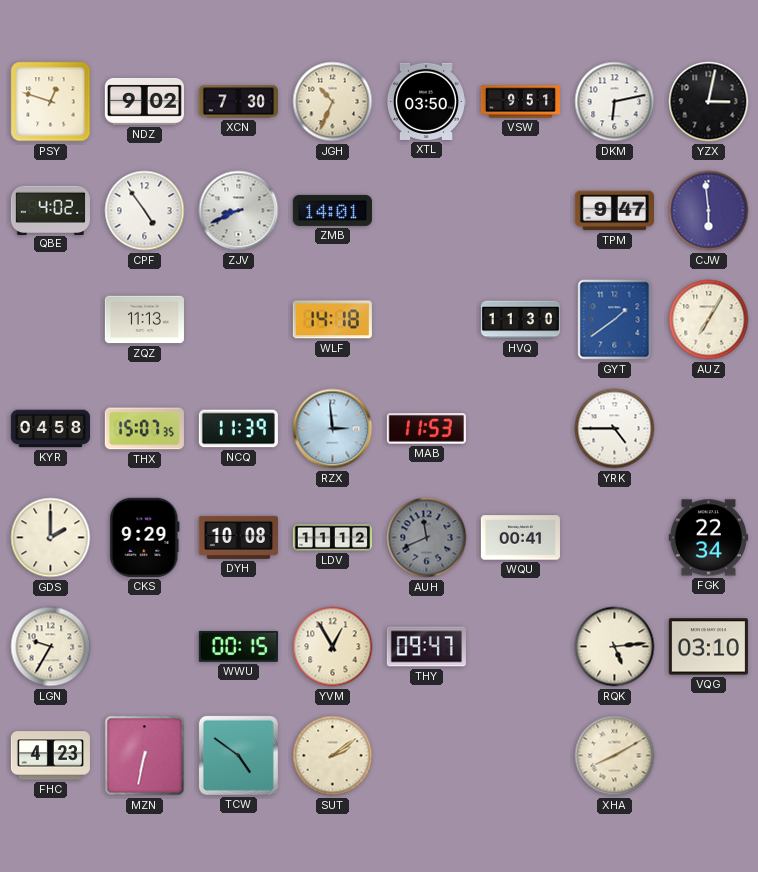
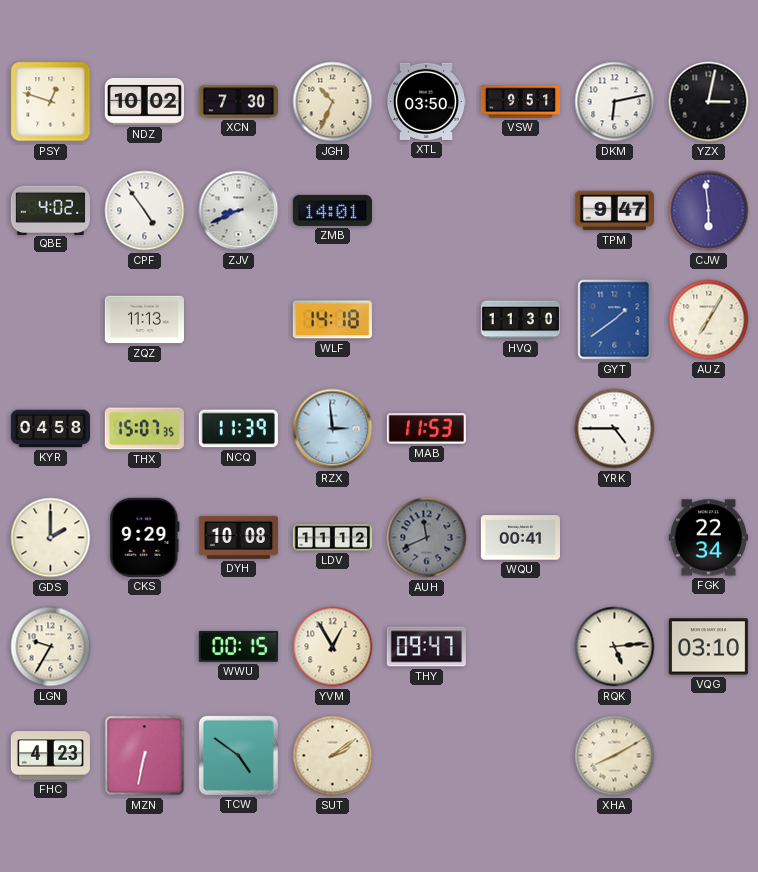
NDZ: 9:02 -> 10:02
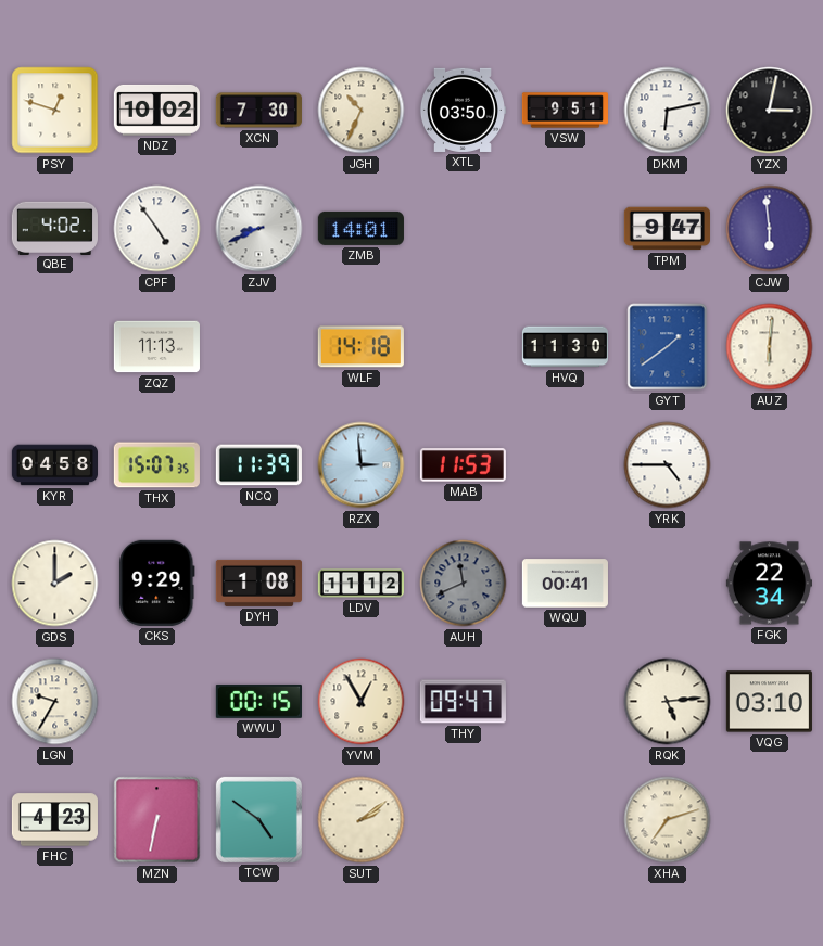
AUZ: 7:05 -> 6:01
DYH: 10:08 -> 1:08
XHA: 8:10 -> 7:12
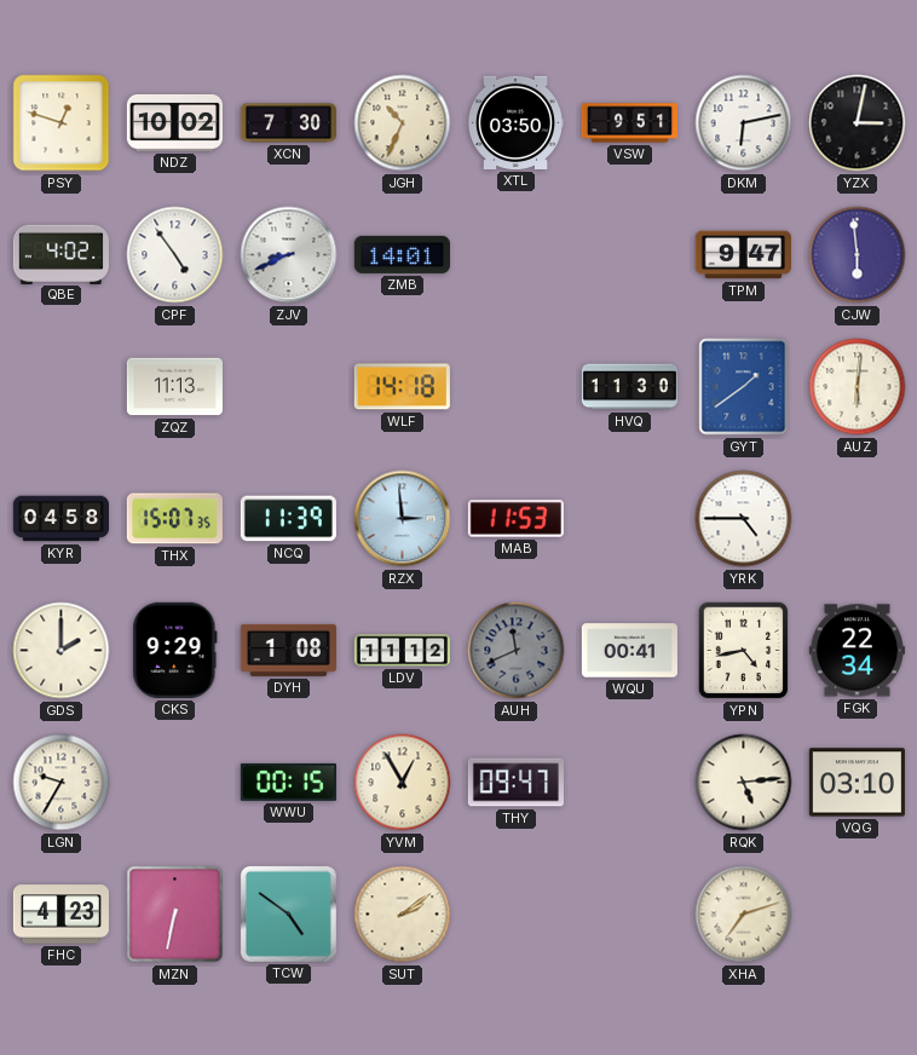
YPN: none -> 4:43
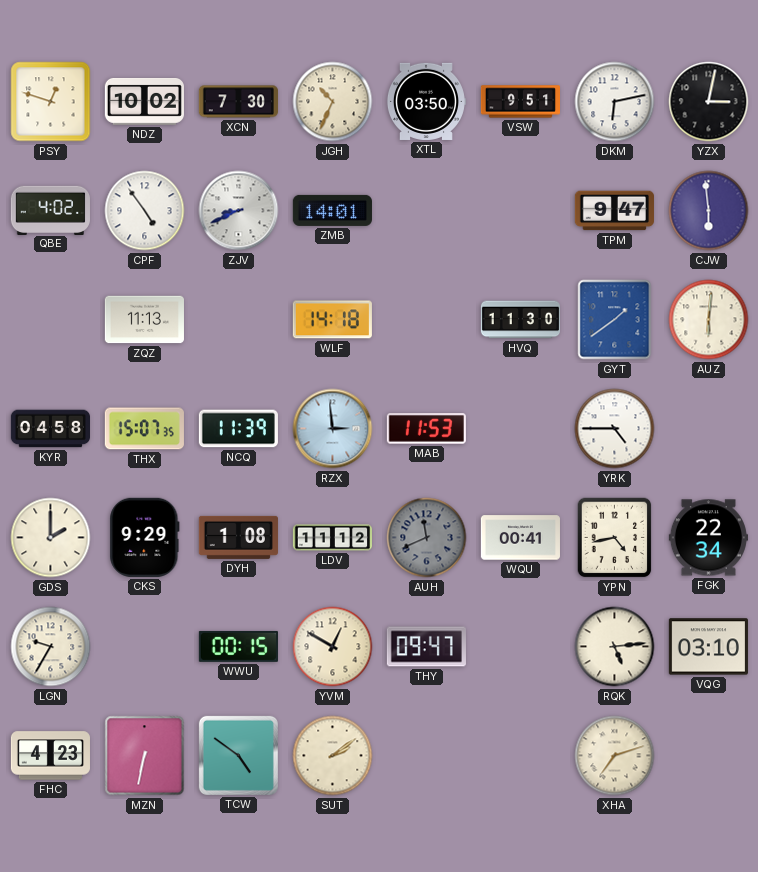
YVM: 12:55 -> 12:50
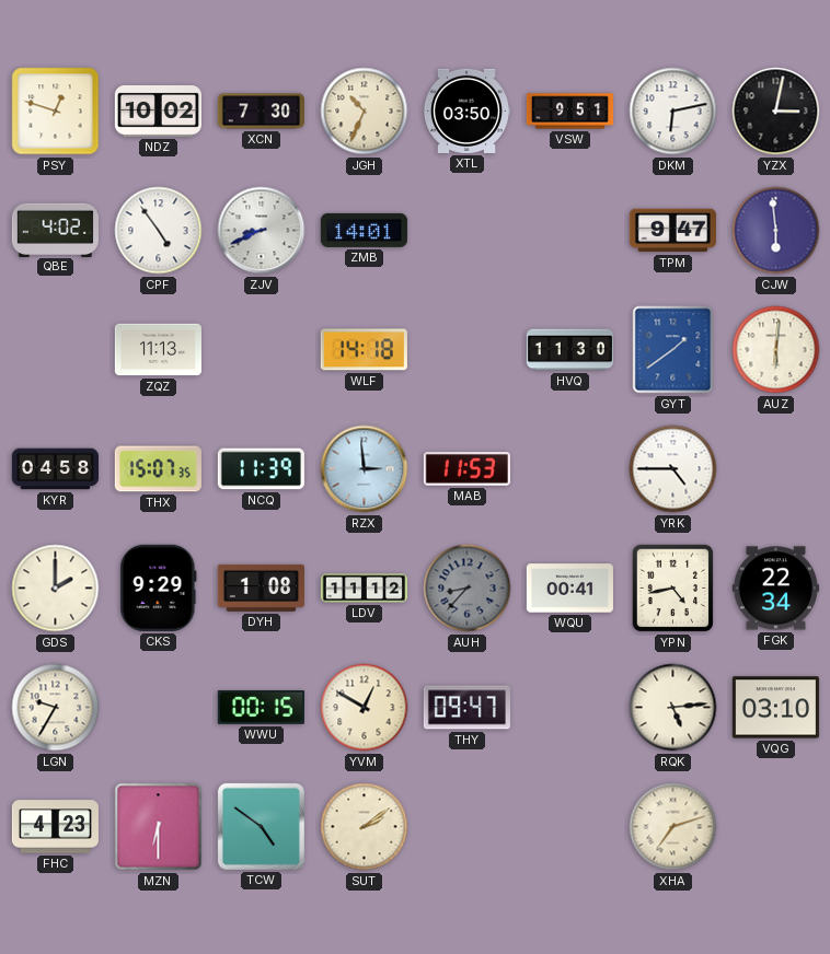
AUH: 11:41 -> 8:37
MZN: 6:32 -> 6:30
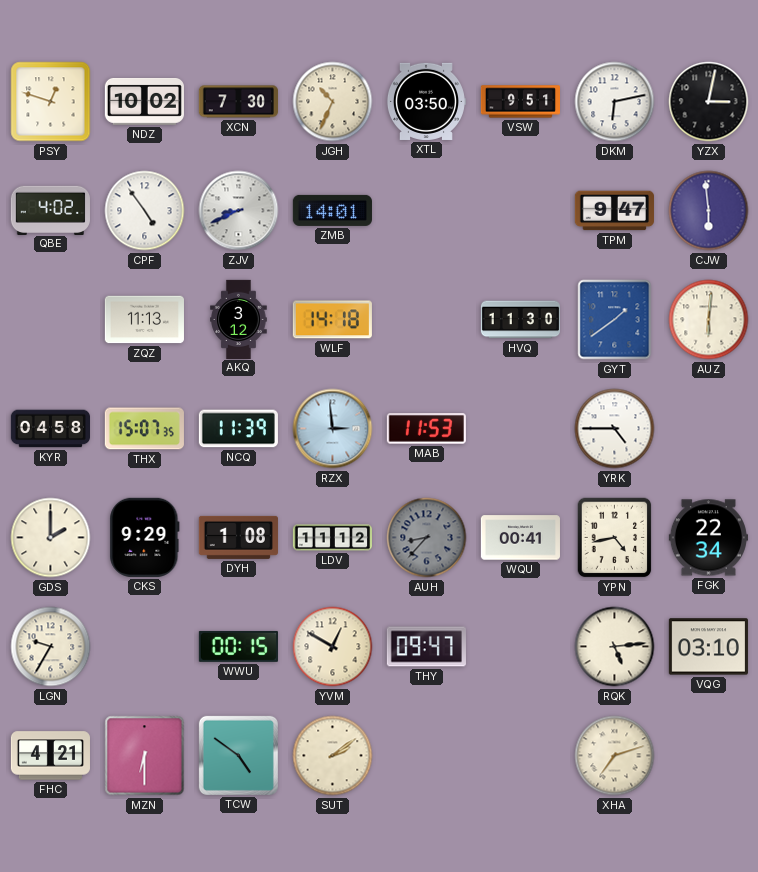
AKQ: none -> 3:12
FHC: 4:23 -> 4:21
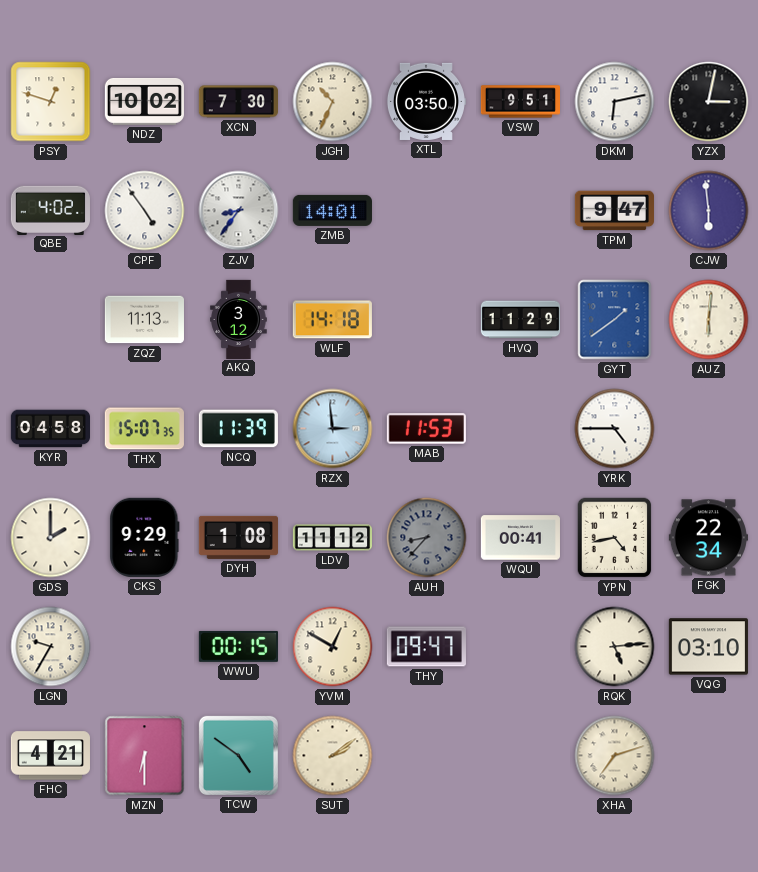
ZJV: 8:41 -> 8:36
HVQ: 11:30 -> 11:29
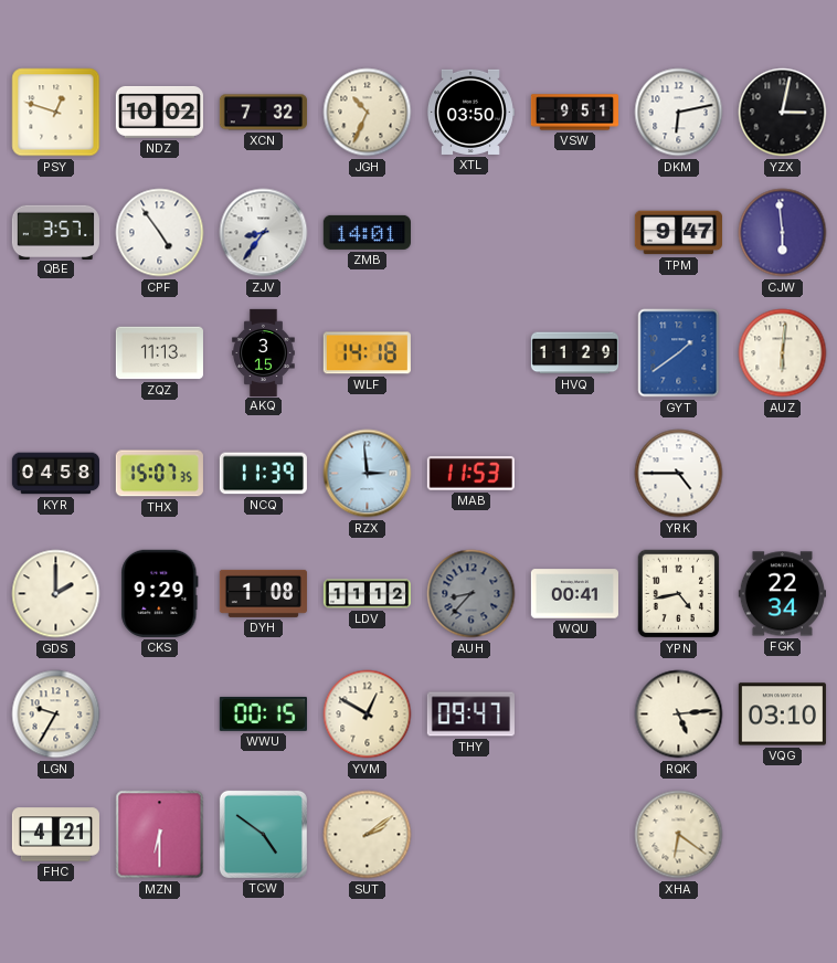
XCN: 7:30 -> 7:32
QBE: 4:02 -> 3:57
AKQ: 3:12 -> 3:15
XHA: 7:12 -> 6:21
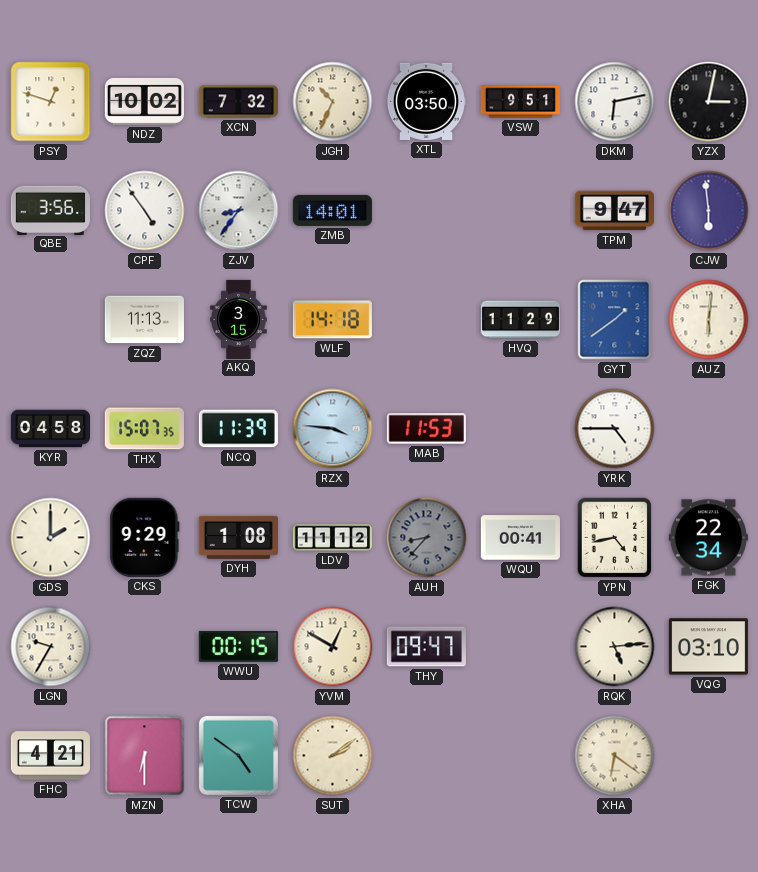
QBE: 3:57 -> 3:56
RZX: 2:59 -> 3:46
